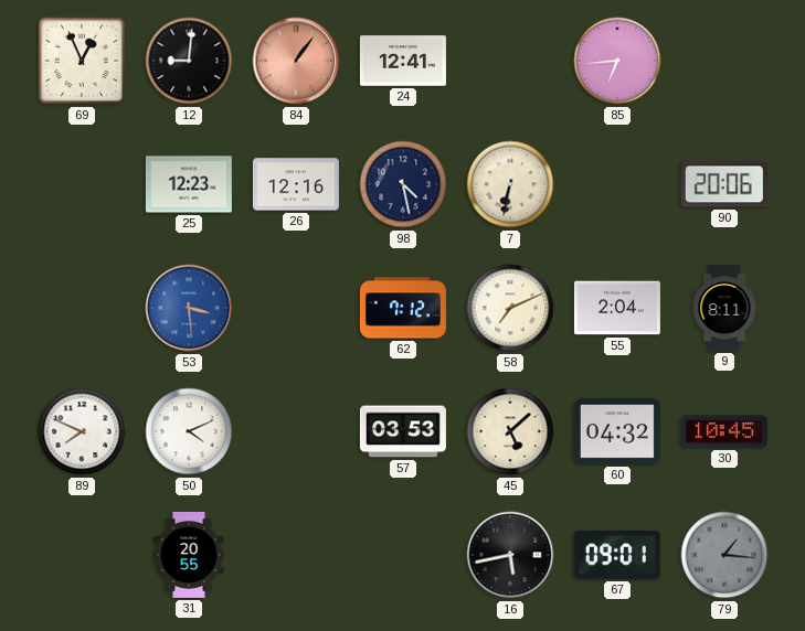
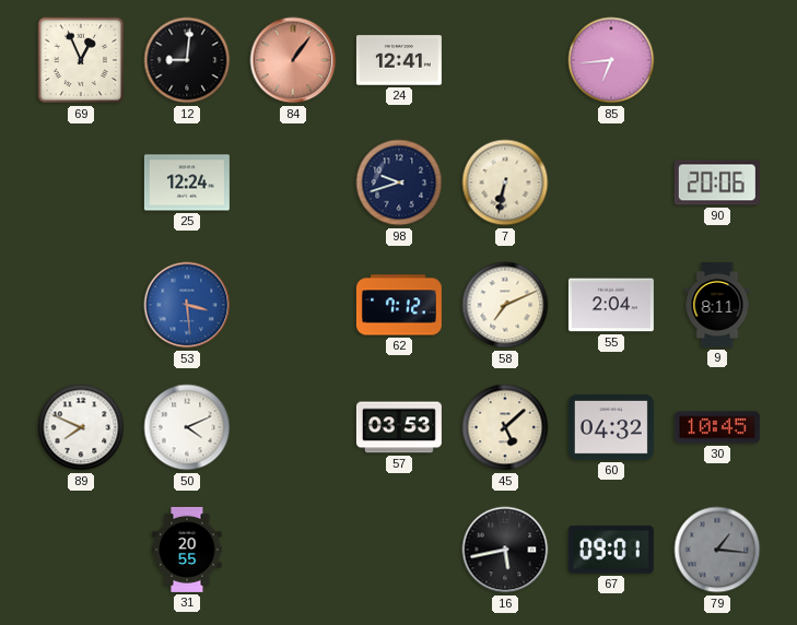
25: 12:23 -> 12:24
26: 12:16 -> none
98: 4:28 -> 9:42
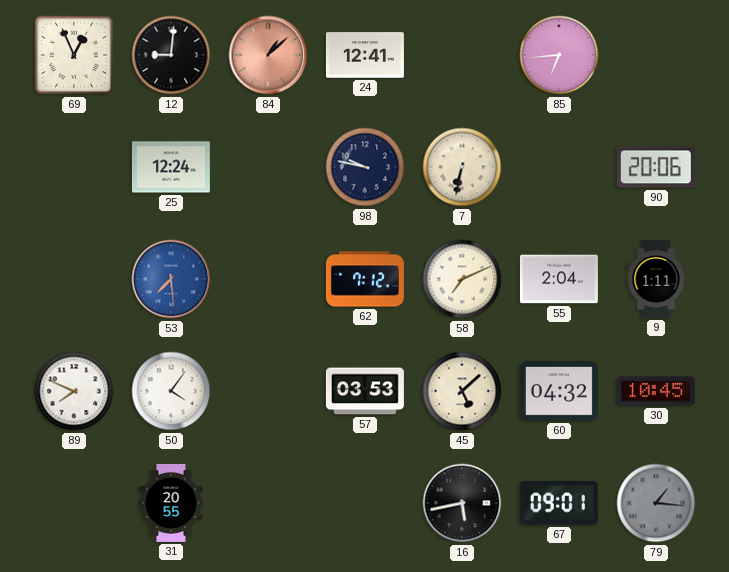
84: 1:06 -> 1:08
98: 9:42 -> 9:47
53: 3:29 -> 7:29
9: 8:11 -> 1:11
50: 4:11 -> 4:06
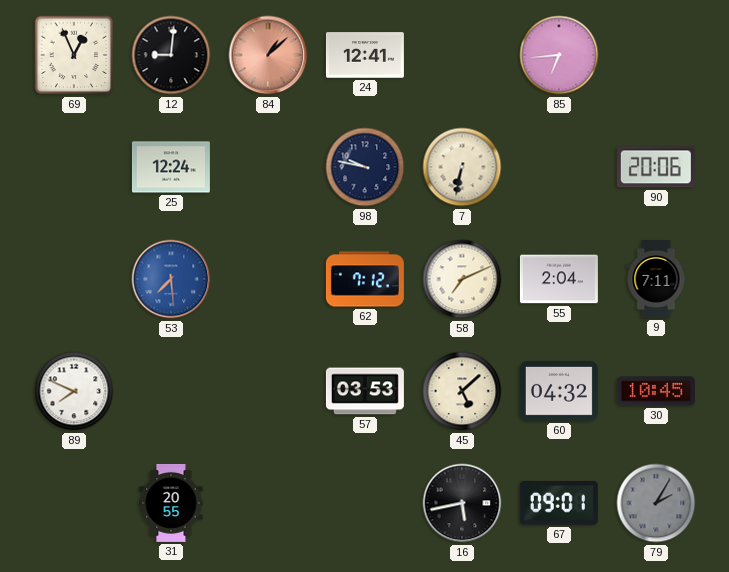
9: 1:11 -> 7:11
50: 4:06 -> none
79: 1:16 -> 2:05
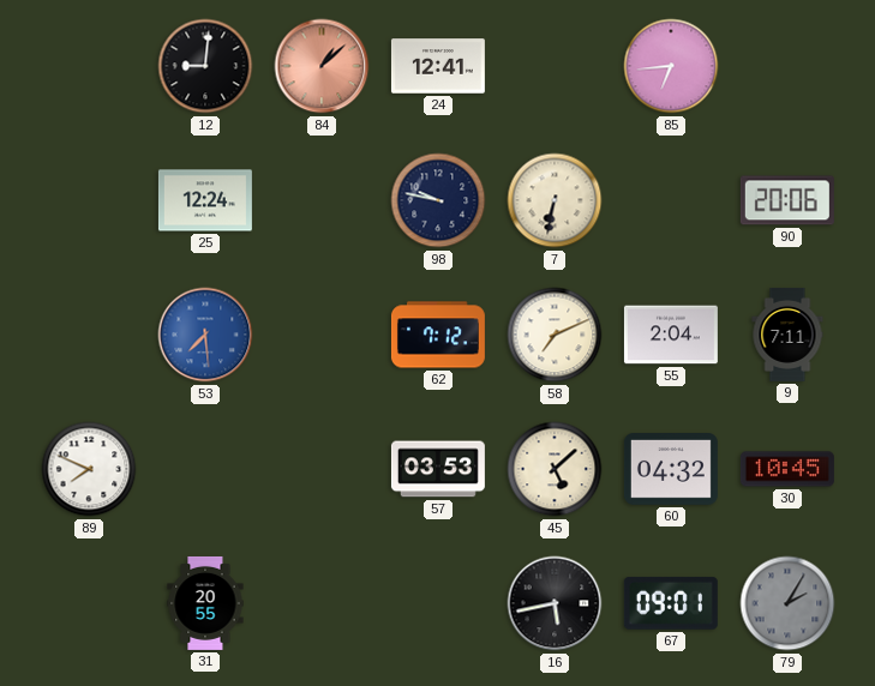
69: 12:56 -> none
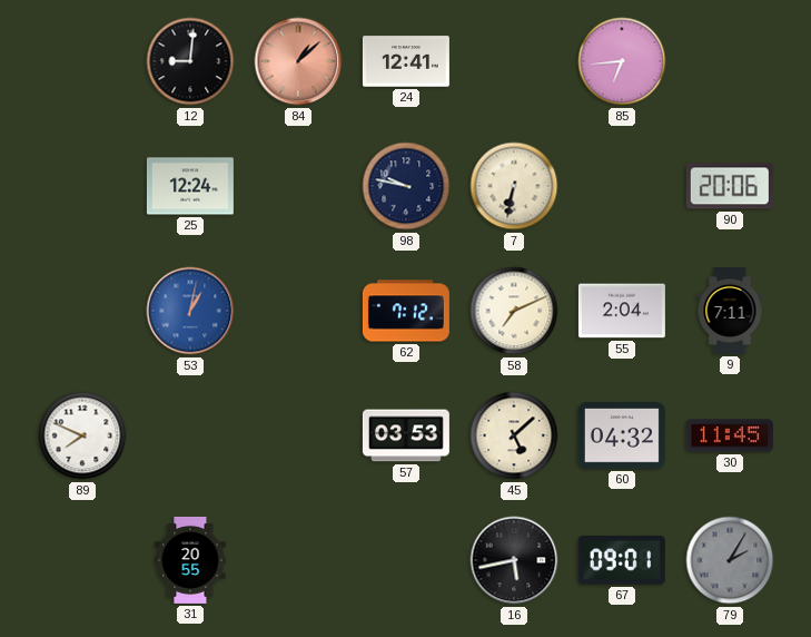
53: 7:29 -> 1:02
30: 10:45 -> 11:45
